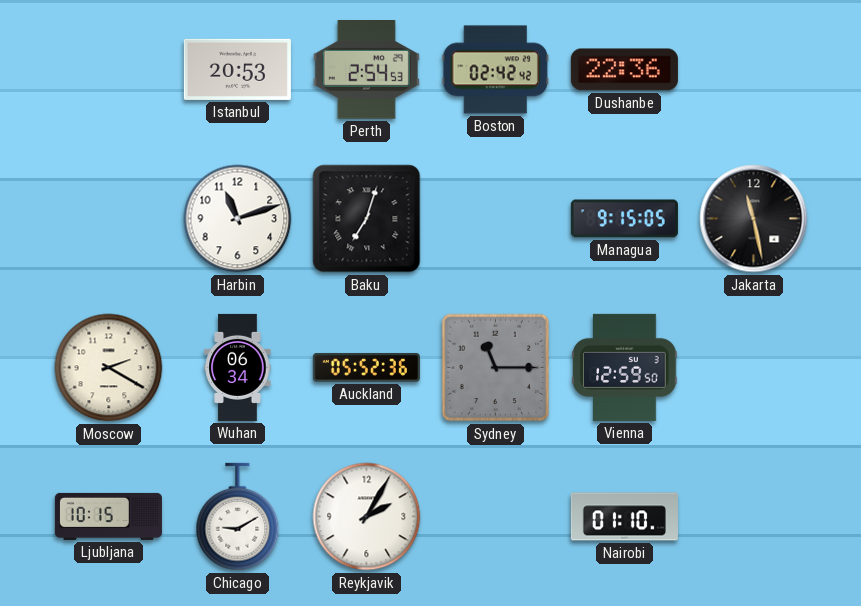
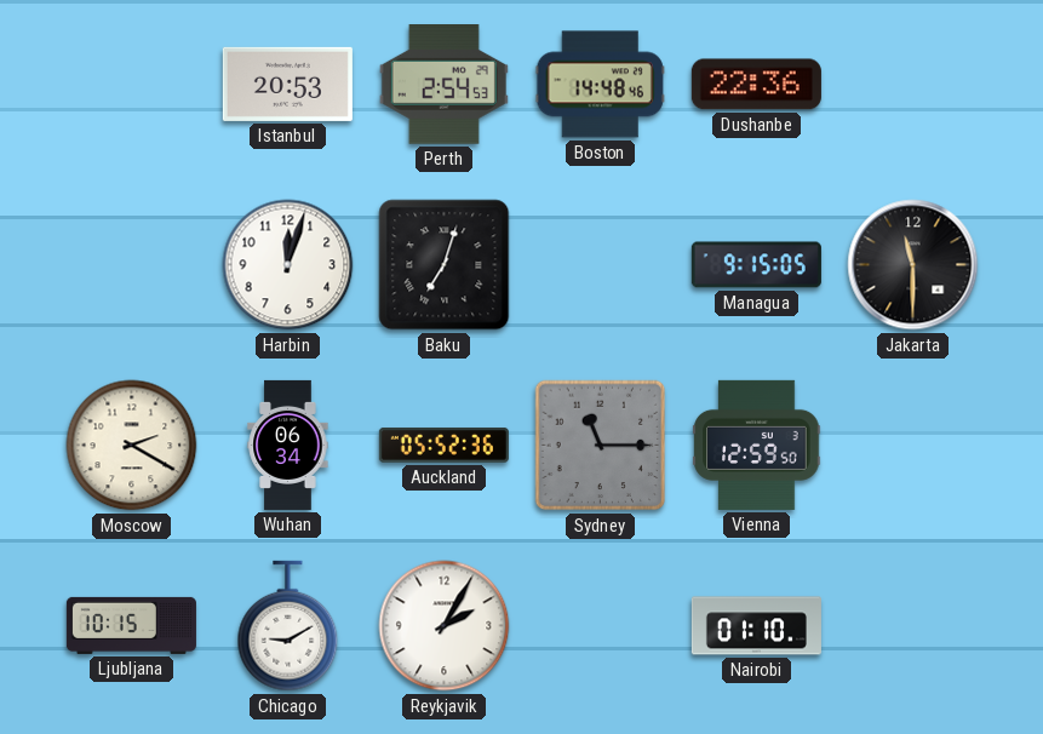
Boston: 02:42 -> 14:48
Harbin: 11:12 -> 12:03
Jakarta: 11:28 -> 11:30
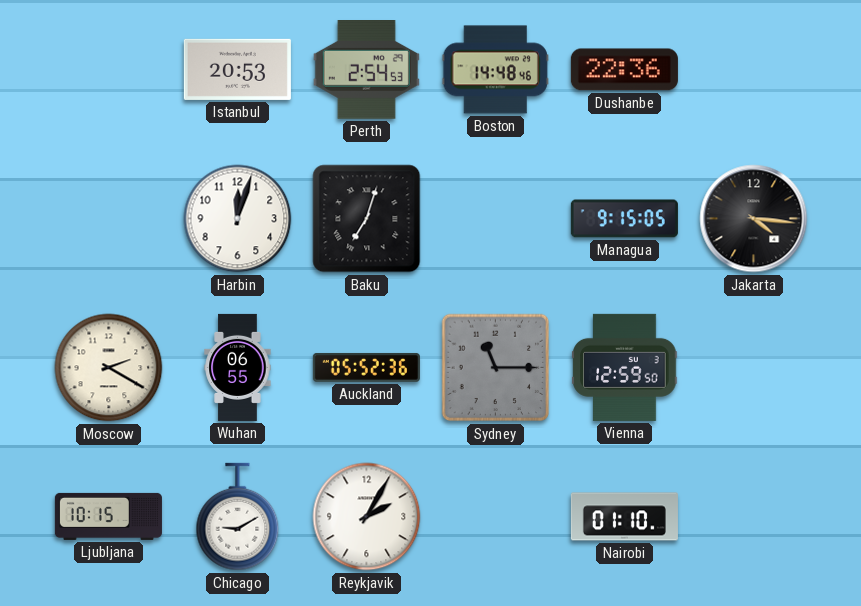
Jakarta: 11:30 -> 4:16
Wuhan: 06:34 -> 06:55
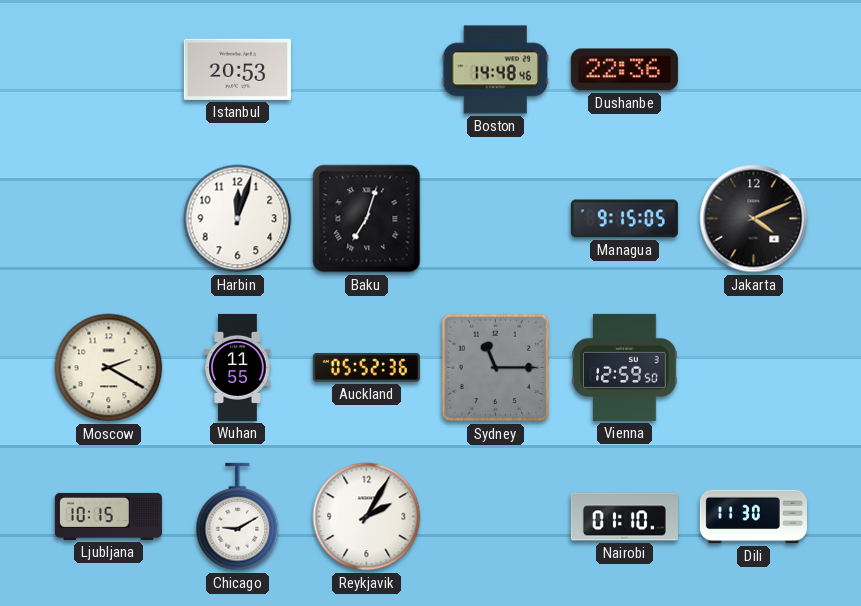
Perth: 2:54 -> none
Jakarta: 4:16 -> 4:11
Wuhan: 06:55 -> 11:55
Dili: none -> 11:30
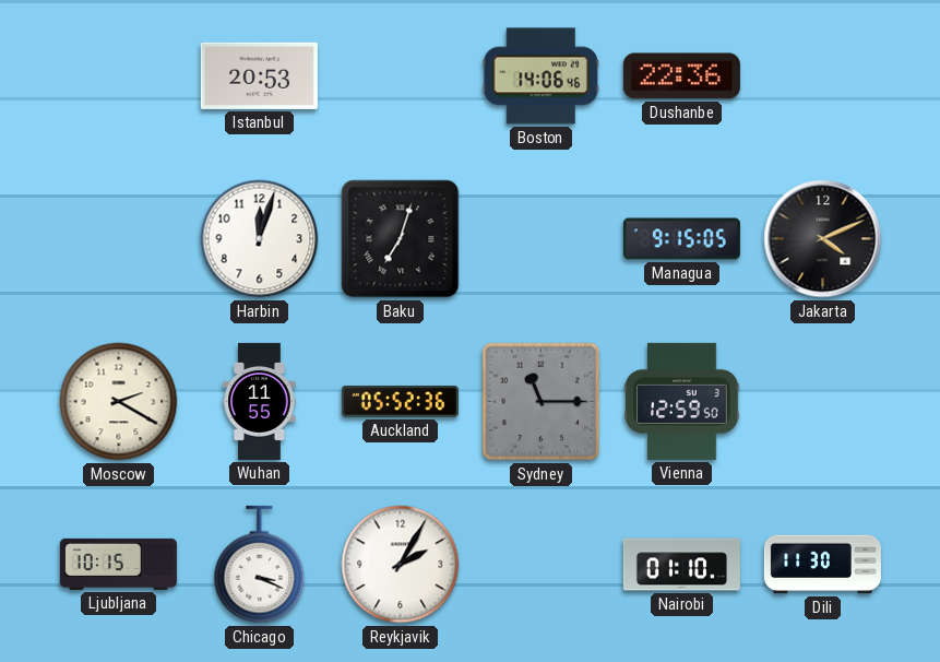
Boston: 14:48 -> 14:06
Chicago: 9:10 -> 3:19
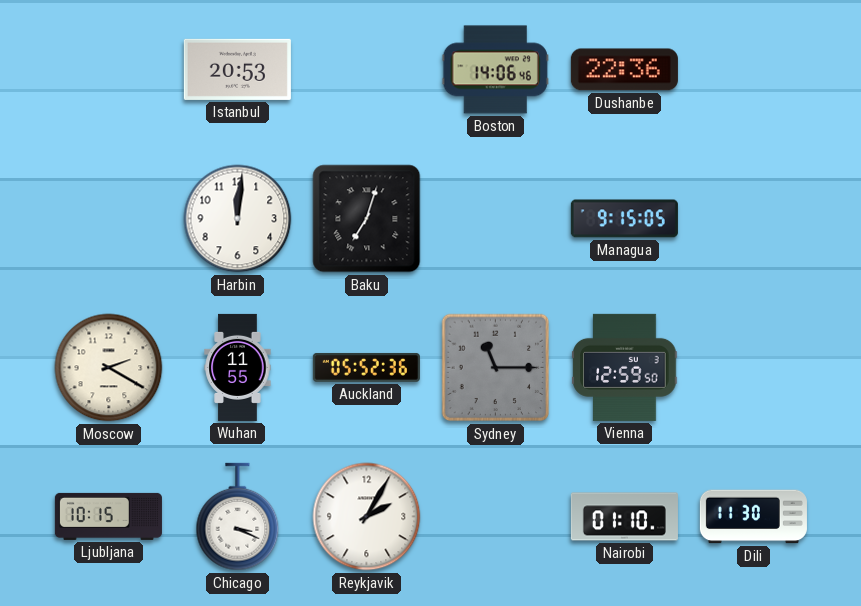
Harbin: 12:03 -> 12:01
Jakarta: 4:11 -> none
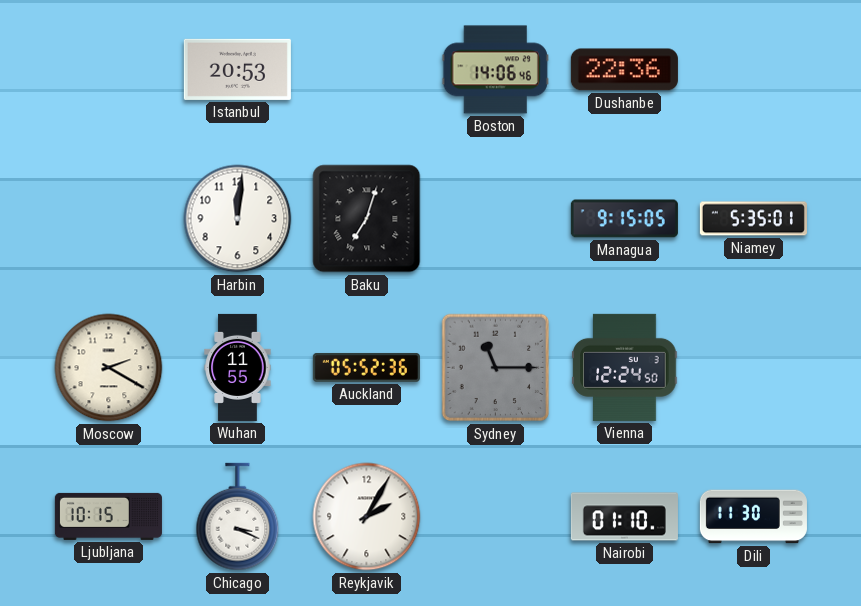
Niamey: none -> 5:35
Vienna: 12:59 -> 12:24
